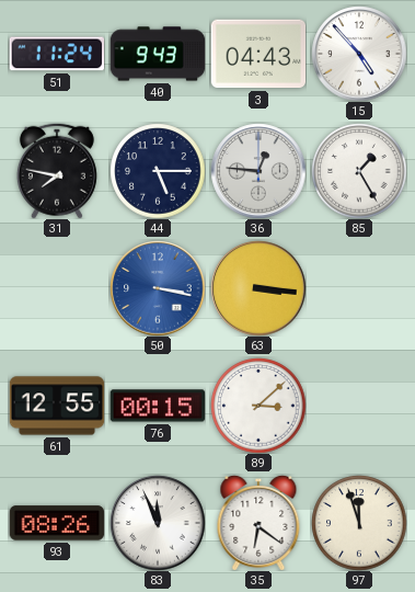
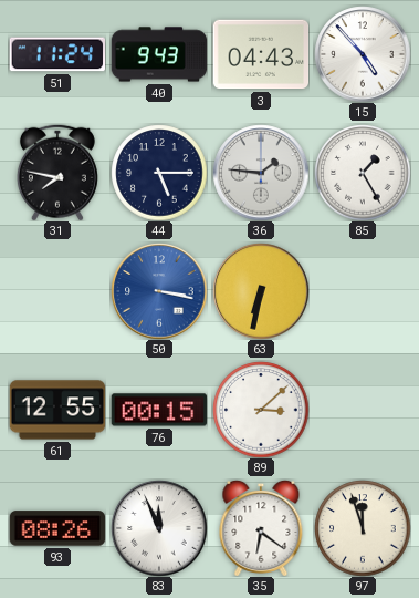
36: 12:46 -> 1:46
63: 3:16 -> 6:32
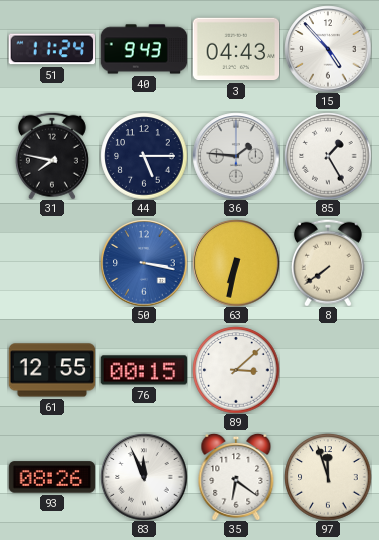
8: none -> 7:39
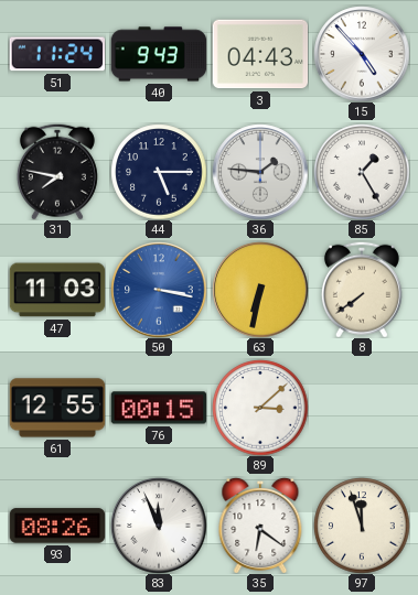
47: none -> 11:03
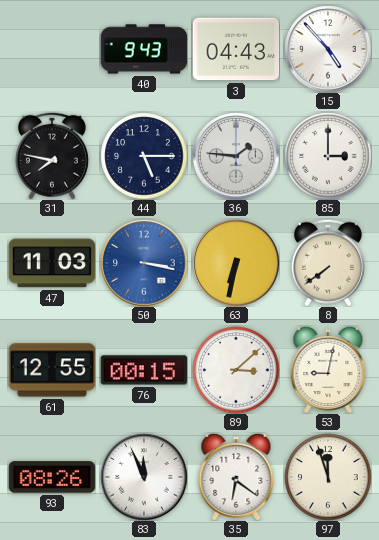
51: 11:24 -> none
85: 1:25 -> 3:00
53: none -> 9:02
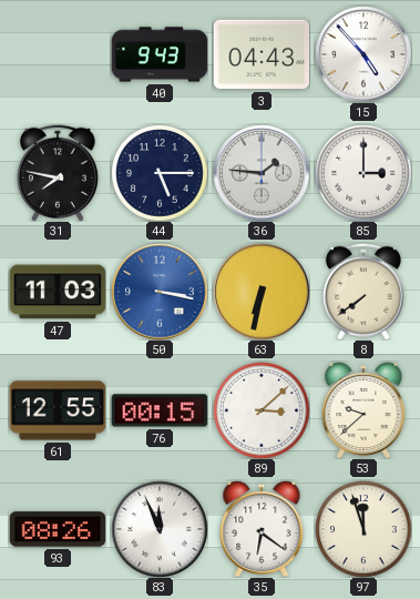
53: 9:02 -> 9:38
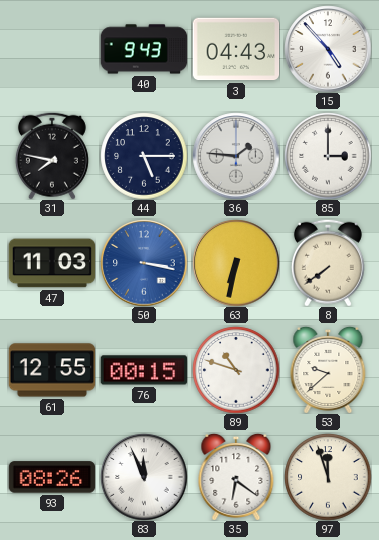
89: 3:08 -> 10:48
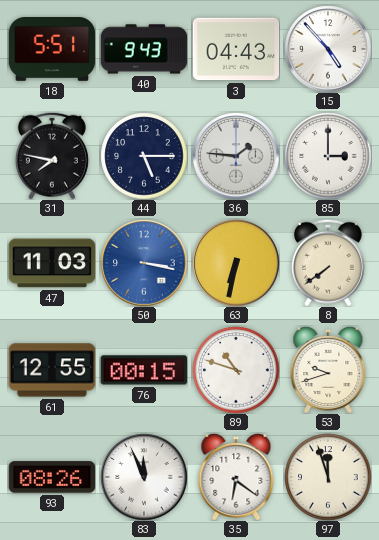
18: none -> 5:51
53: 9:38 -> 9:42
